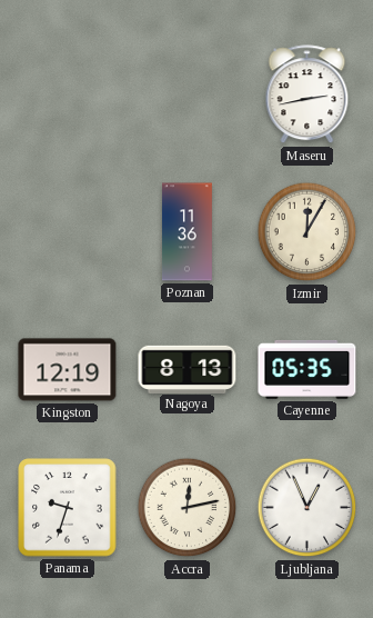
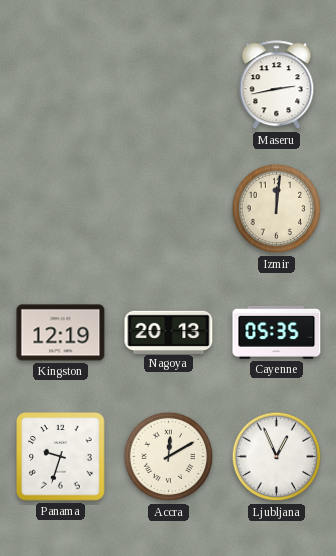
Poznan: 11:36 -> none
Izmir: 12:05 -> 12:01
Nagoya: 8:13 -> 20:13
Accra: 12:13 -> 12:10
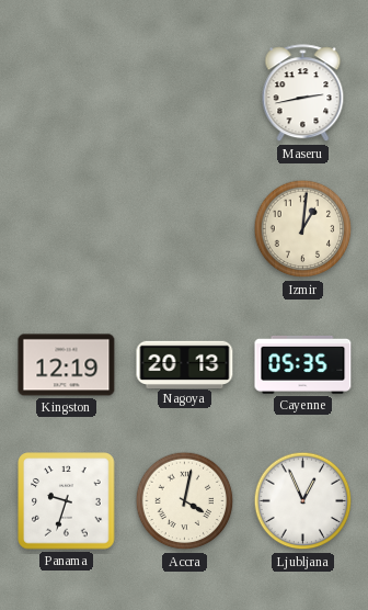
Izmir: 12:01 -> 1:01
Accra: 12:10 -> 4:02
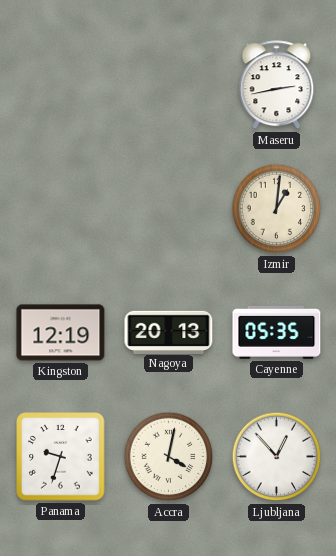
Ljubljana: 12:56 -> 12:53
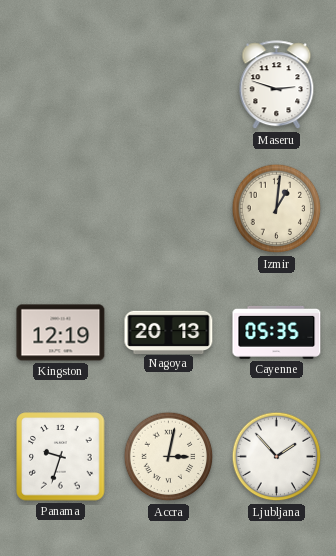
Maseru: 2:43 -> 2:48
Accra: 4:02 -> 3:02
Ljubljana: 12:53 -> 1:53
